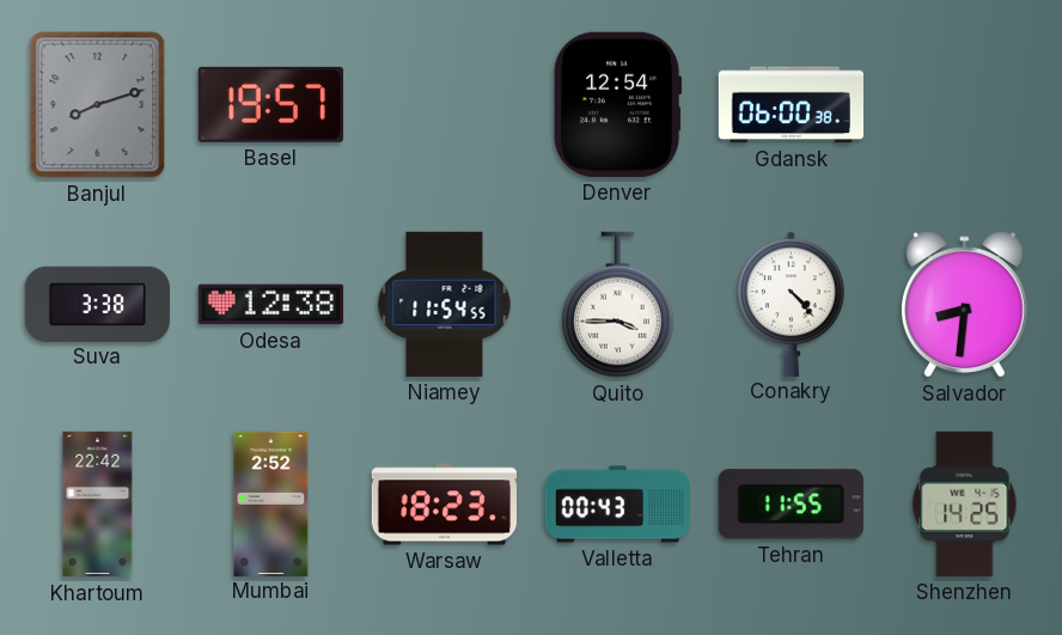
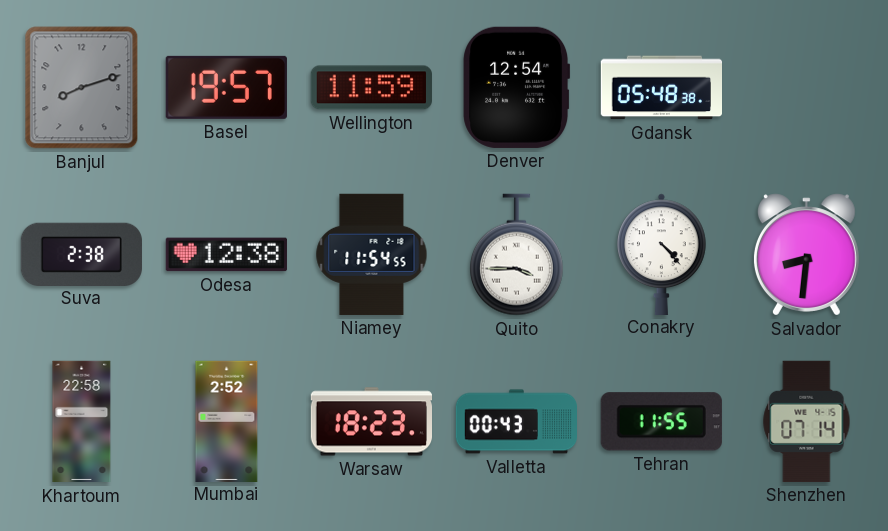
Wellington: none -> 11:59
Gdansk: 06:00 -> 05:48
Suva: 3:38 -> 2:38
Khartoum: 22:42 -> 22:58
Shenzhen: 14:25 -> 07:14
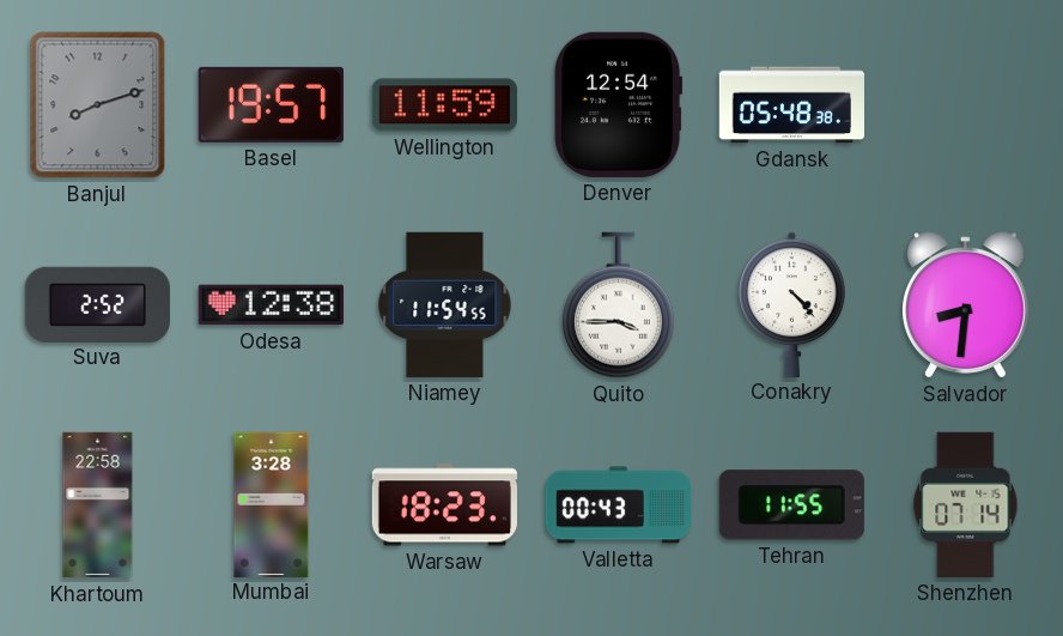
Suva: 2:38 -> 2:52
Mumbai: 2:52 -> 3:28
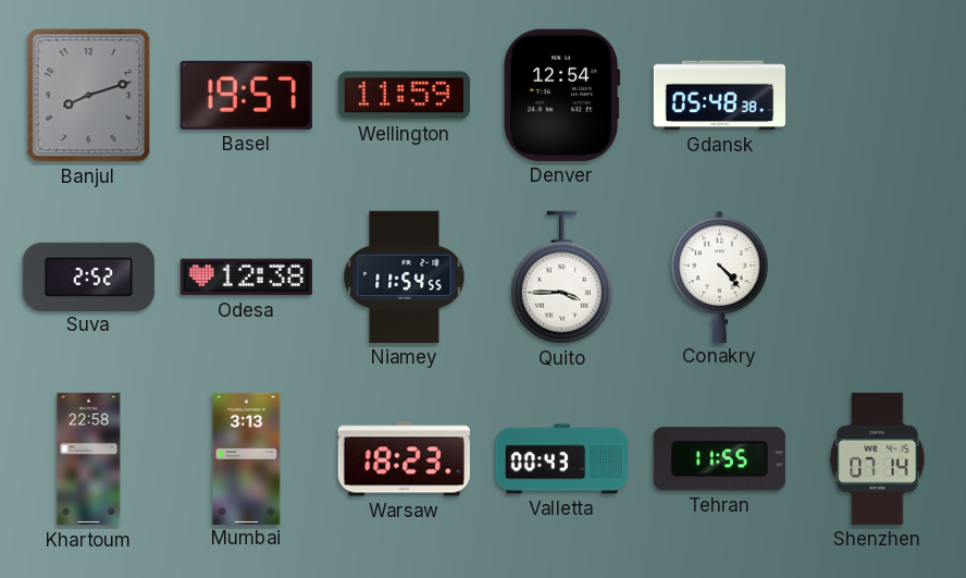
Salvador: 8:31 -> none
Mumbai: 3:28 -> 3:13
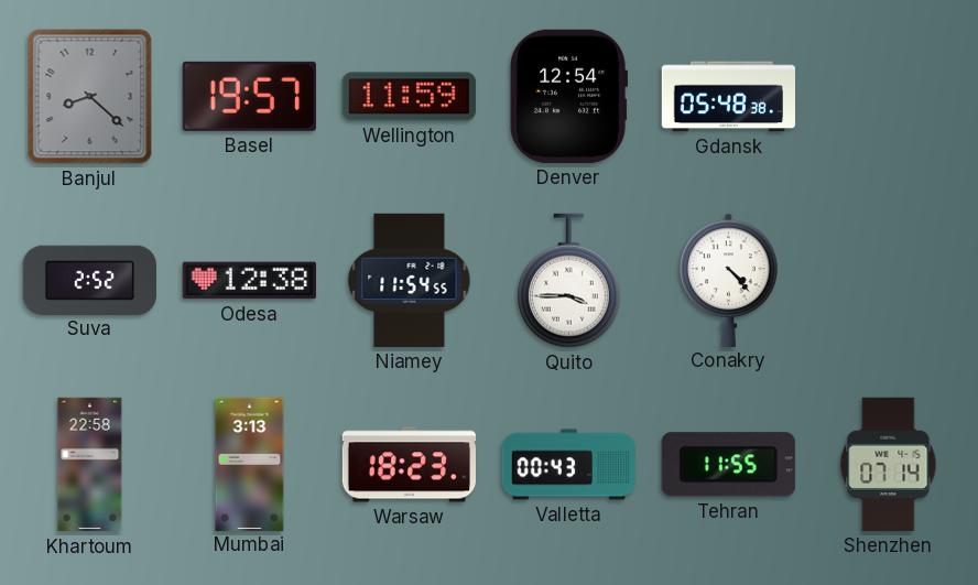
Banjul: 8:12 -> 8:22
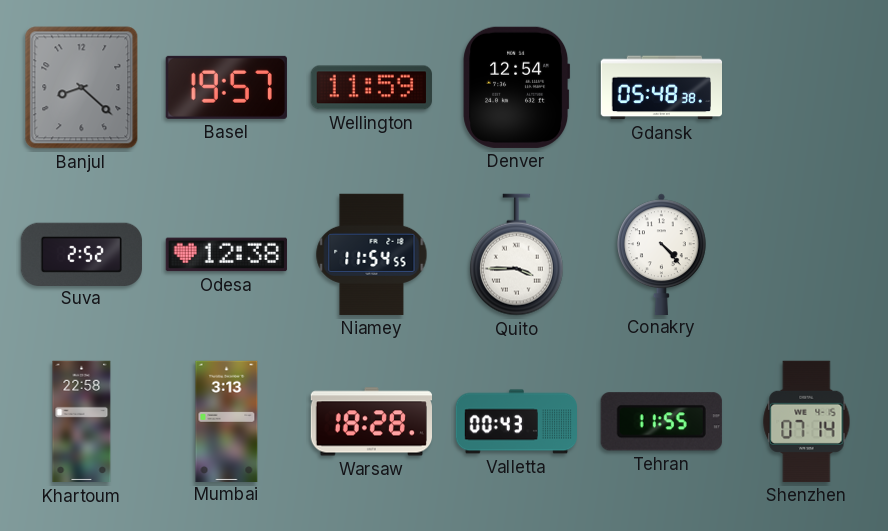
Warsaw: 18:23 -> 18:28
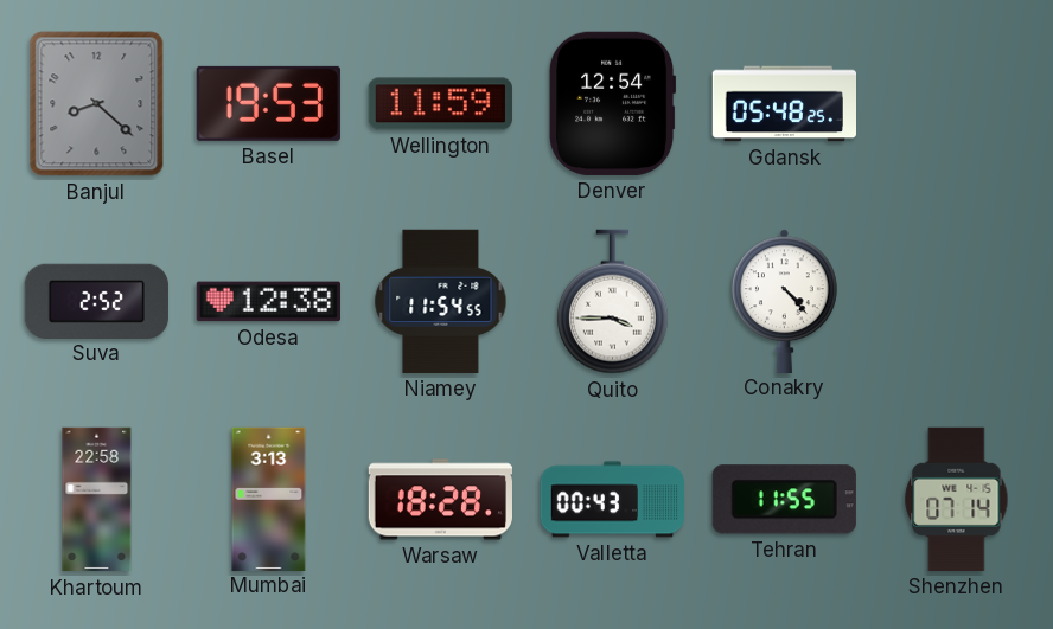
Basel: 19:57 -> 19:53
Gdansk: 05:48:38 -> 05:48:25
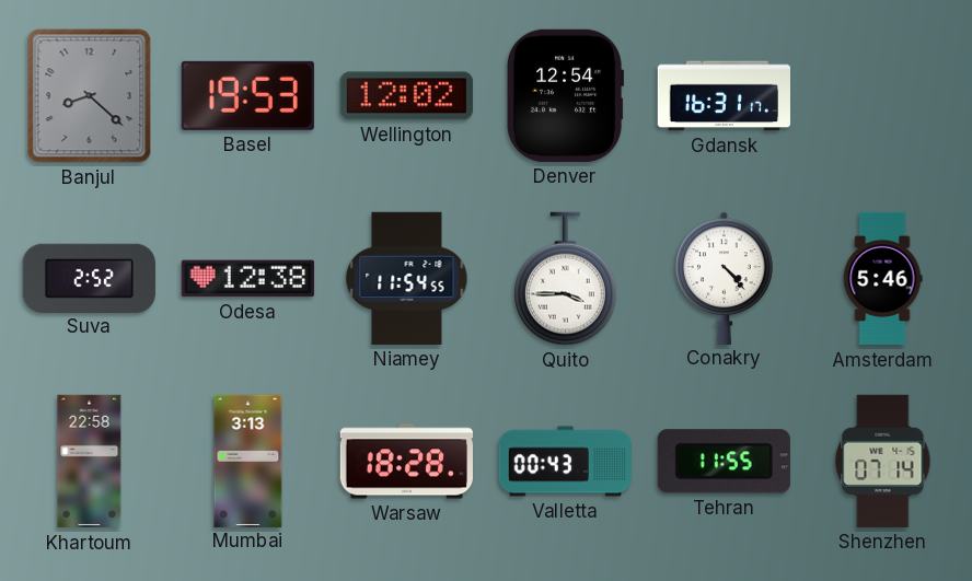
Wellington: 11:59 -> 12:02
Gdansk: 05:48 -> 16:31
Amsterdam: none -> 5:46
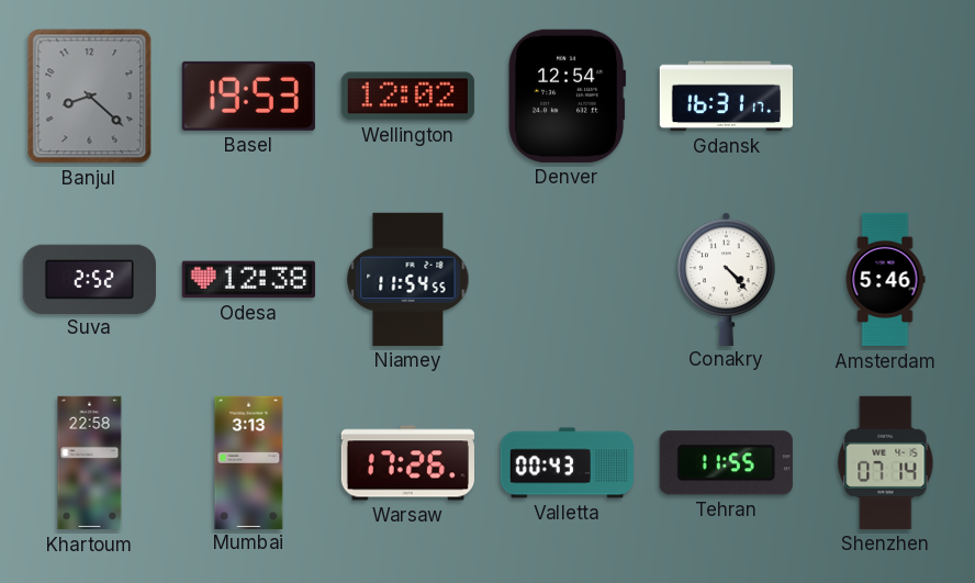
Quito: 3:45 -> none
Warsaw: 18:28 -> 17:26
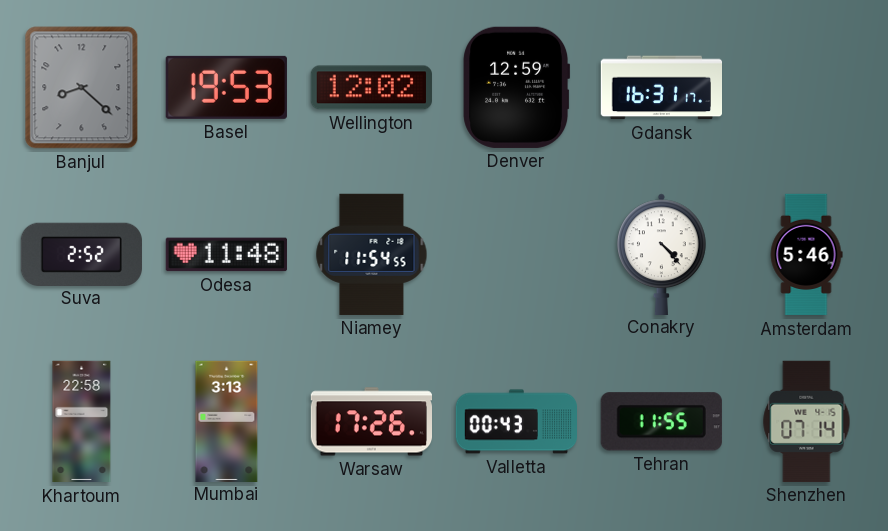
Denver: 12:54 -> 12:59
Odesa: 12:38 -> 11:48
